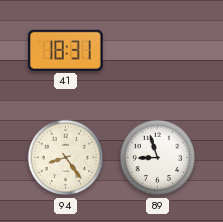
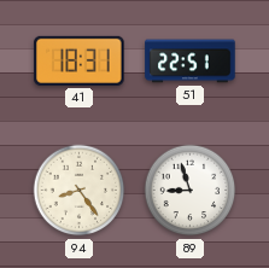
51: none -> 22:51
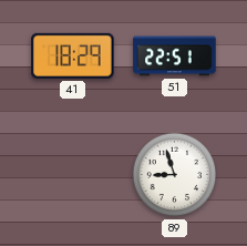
41: 18:31 -> 18:29
94: 8:24 -> none
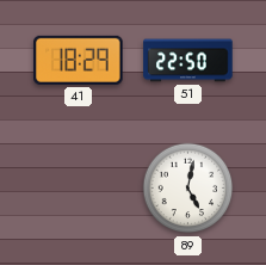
51: 22:51 -> 22:50
89: 8:57 -> 5:02
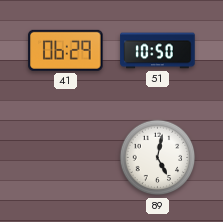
41: 18:29 -> 06:29
51: 22:50 -> 10:50
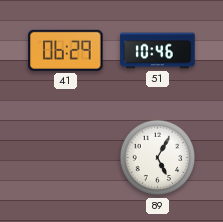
51: 10:50 -> 10:46
89: 5:02 -> 5:05
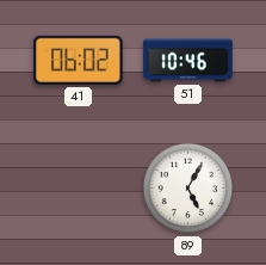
41: 06:29 -> 06:02
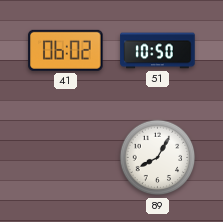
51: 10:46 -> 10:50
89: 5:05 -> 8:05
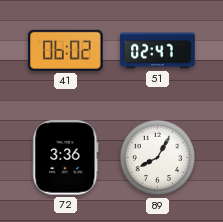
51: 10:50 -> 02:47
72: none -> 3:36
